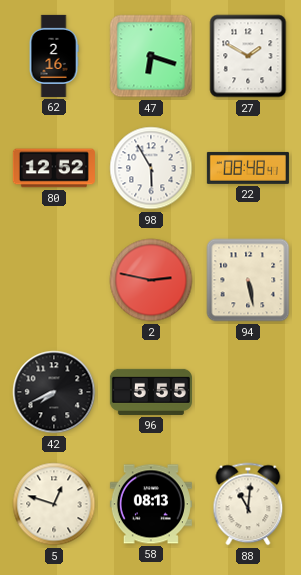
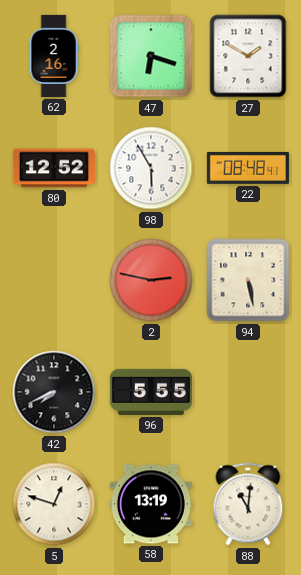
58: 08:13 -> 13:19
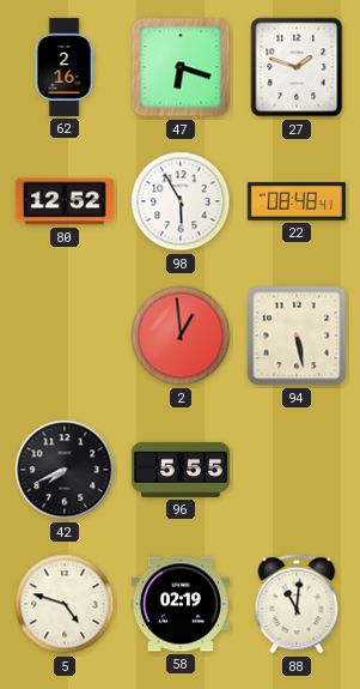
27: 1:50 -> 1:48
2: 2:47 -> 12:59
5: 12:48 -> 4:48
58: 13:19 -> 02:19
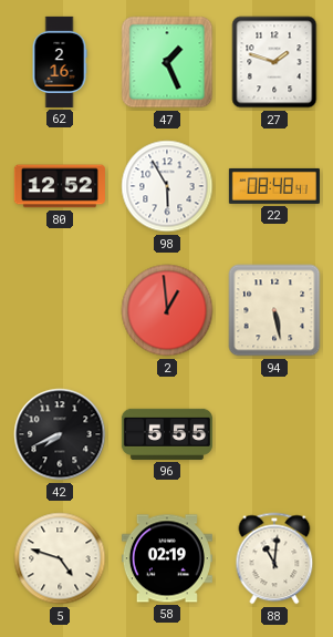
47: 6:18 -> 1:26
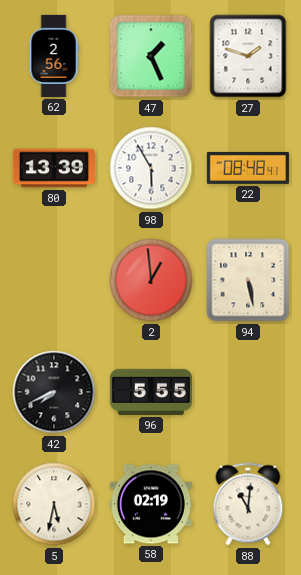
62: 2:16 -> 2:56
80: 12:52 -> 13:39
5: 4:48 -> 5:32
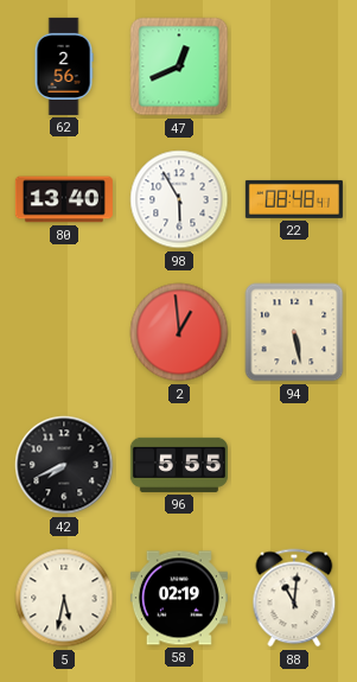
47: 1:26 -> 12:41
27: 1:48 -> none
80: 13:39 -> 13:40
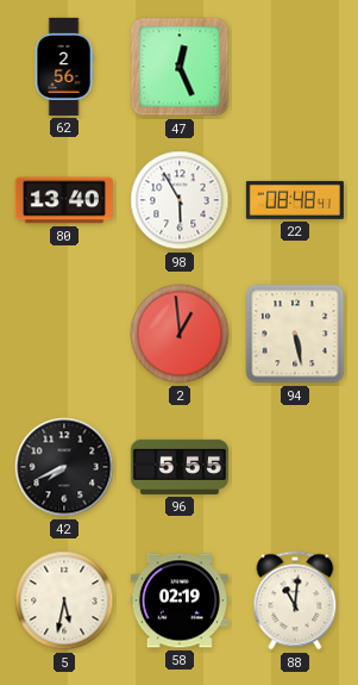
47: 12:41 -> 12:26
